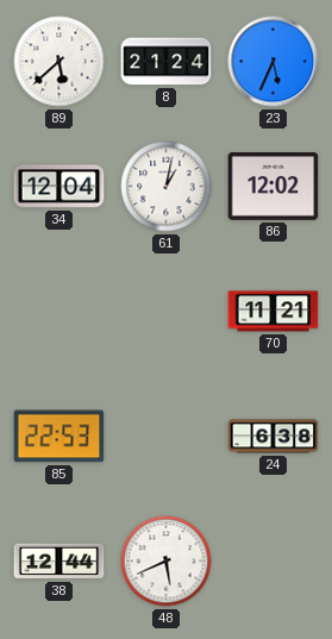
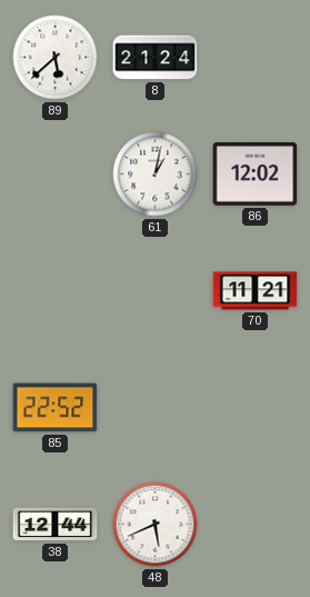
23: 5:34 -> none
34: 12:04 -> none
85: 22:53 -> 22:52
24: 6:38 -> none
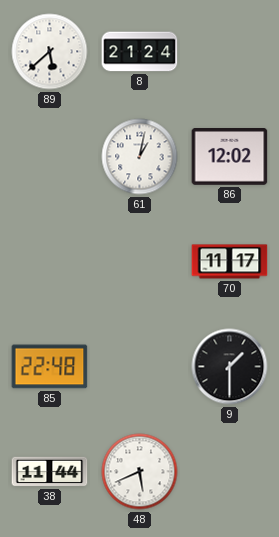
70: 11:21 -> 11:17
85: 22:52 -> 22:48
9: none -> 1:30
38: 12:44 -> 11:44
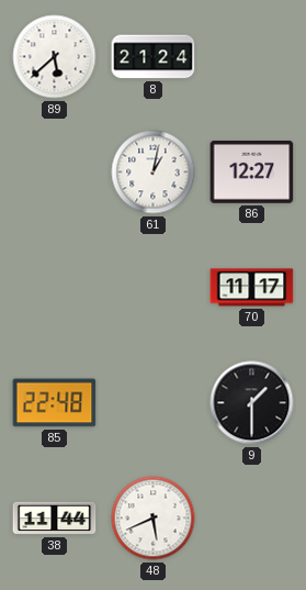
86: 12:02 -> 12:27
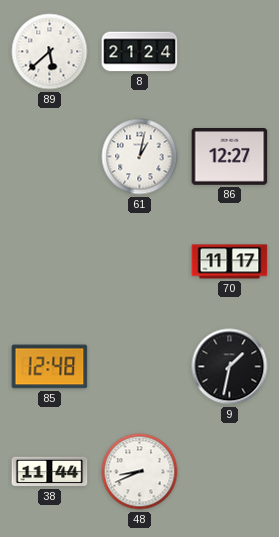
85: 22:48 -> 12:48
9: 1:30 -> 1:32
48: 5:41 -> 8:41
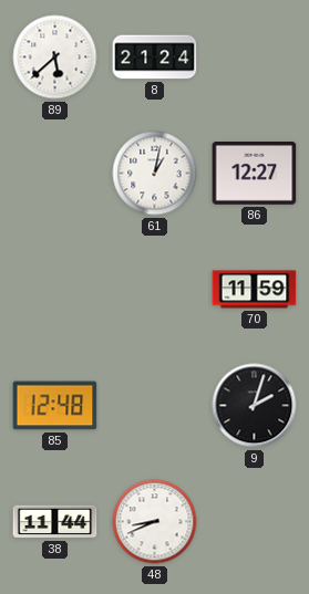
70: 11:17 -> 11:59
9: 1:32 -> 2:03
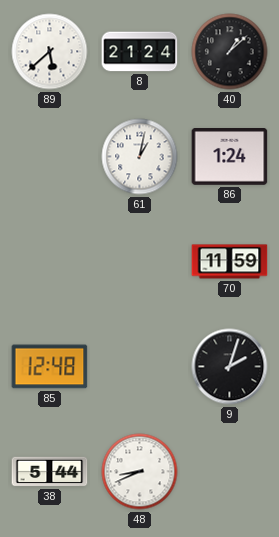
40: none -> 1:08
86: 12:27 -> 1:24
38: 11:44 -> 5:44
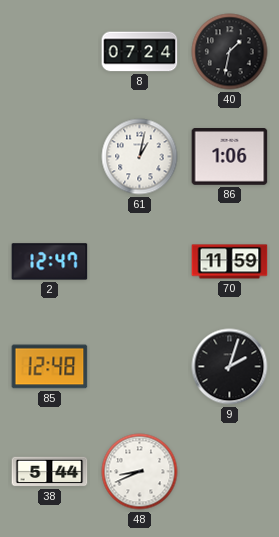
89: 5:38 -> none
8: 21:24 -> 07:24
40: 1:08 -> 1:32
86: 1:24 -> 1:06
2: none -> 12:47
